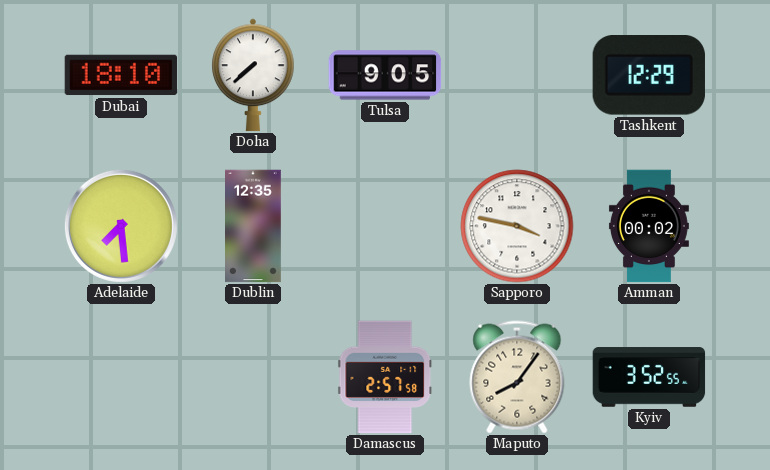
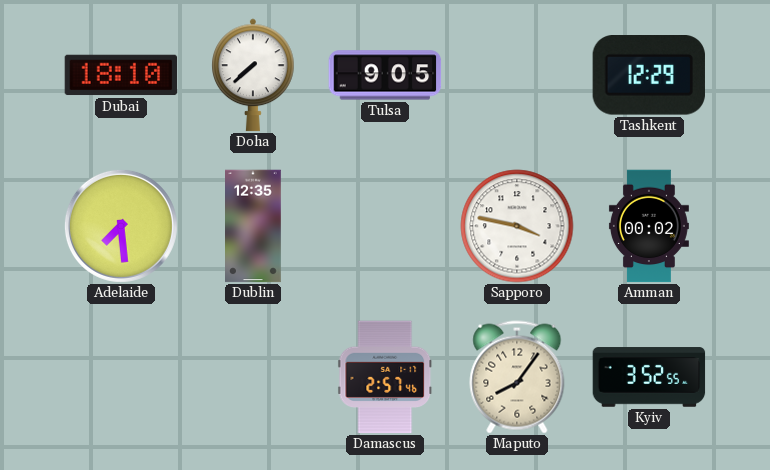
Damascus: 2:57:58 -> 2:57:46
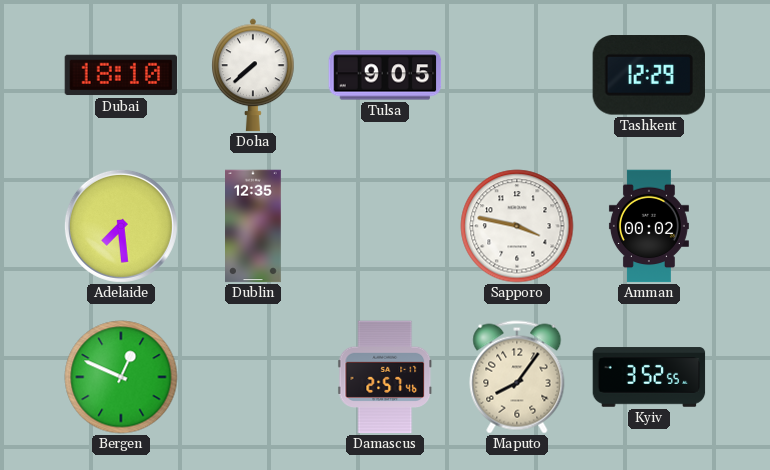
Bergen: none -> 12:49
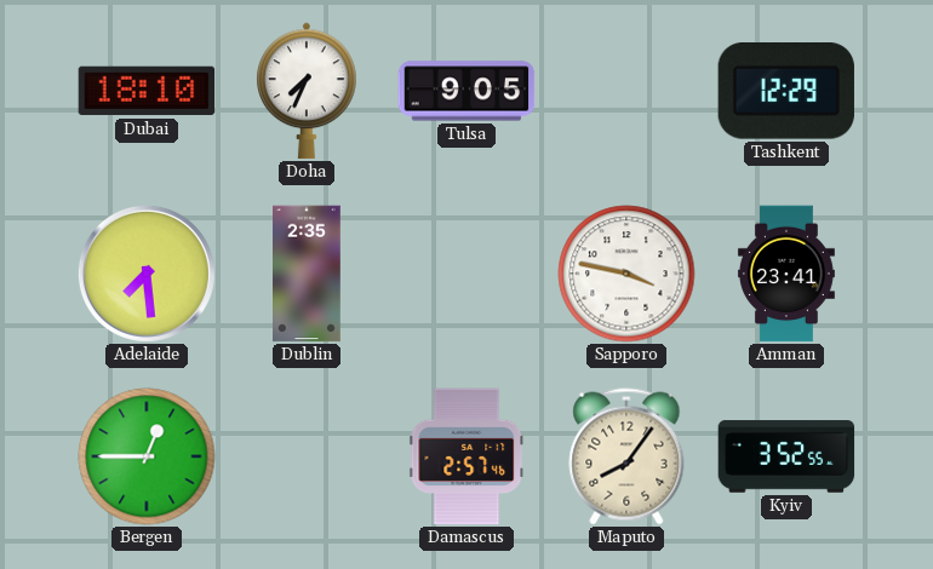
Doha: 7:38 -> 7:34
Dublin: 12:35 -> 2:35
Amman: 00:02 -> 23:41
Bergen: 12:49 -> 12:45
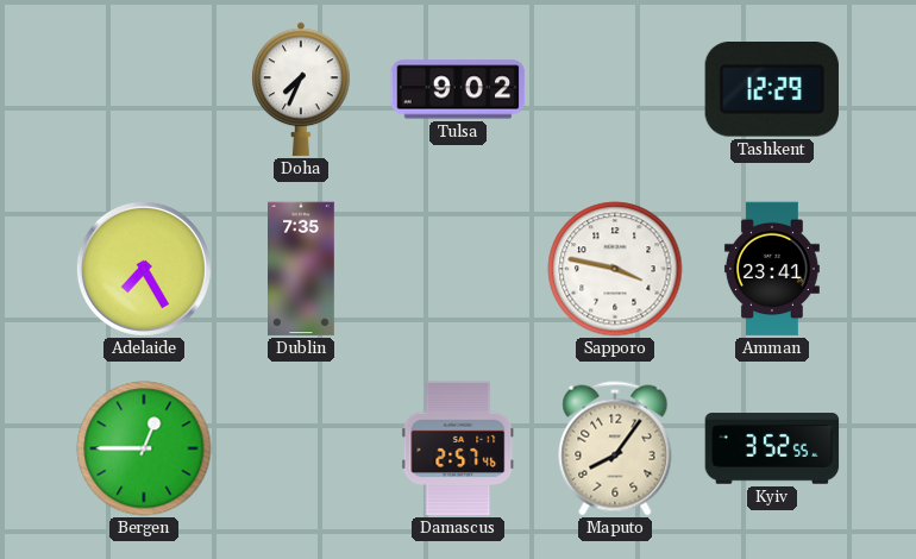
Dubai: 18:10 -> none
Tulsa: 9:05 -> 9:02
Adelaide: 7:29 -> 7:25
Dublin: 2:35 -> 7:35
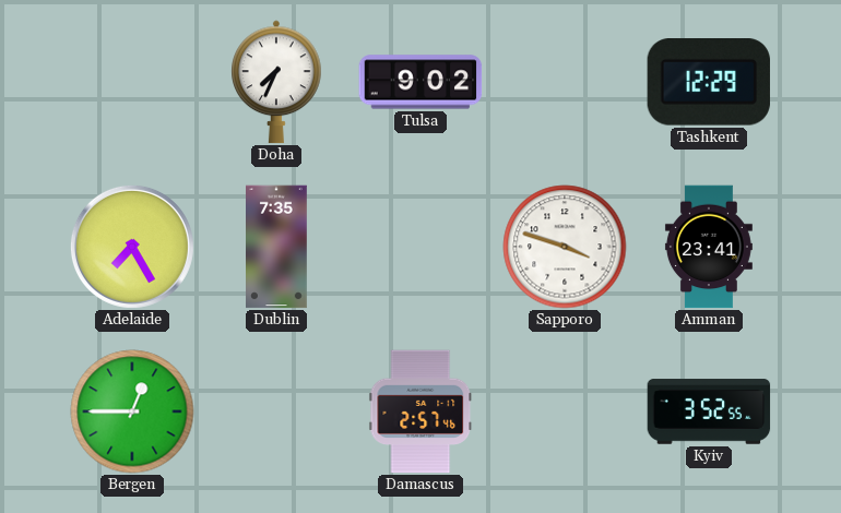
Sapporo: 3:47 -> 3:48
Maputo: 8:06 -> none
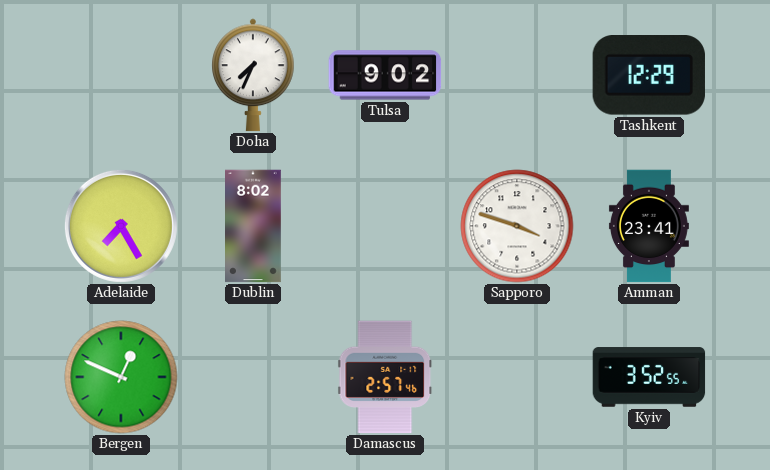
Dublin: 7:35 -> 8:02
Bergen: 12:45 -> 12:49
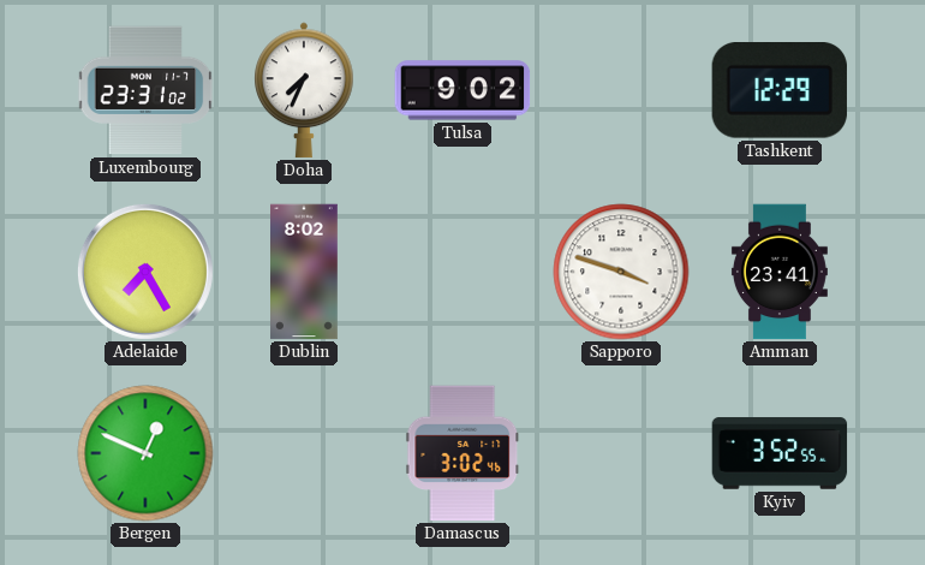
Luxembourg: none -> 23:31
Damascus: 2:57 -> 3:02
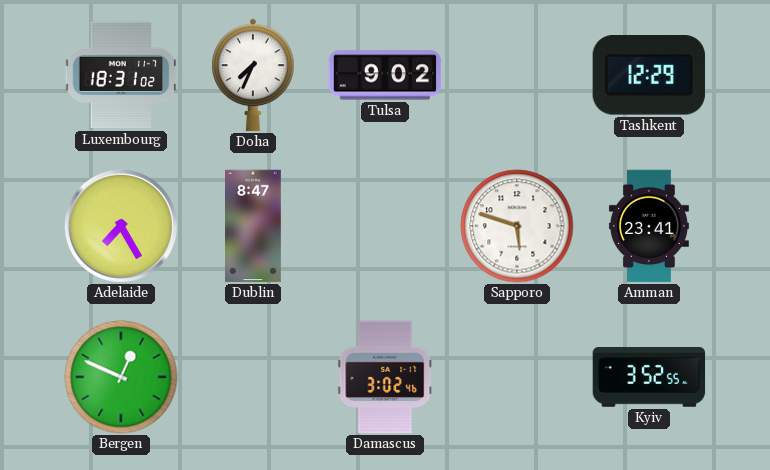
Luxembourg: 23:31 -> 18:31
Dublin: 8:02 -> 8:47
Sapporo: 3:48 -> 5:48
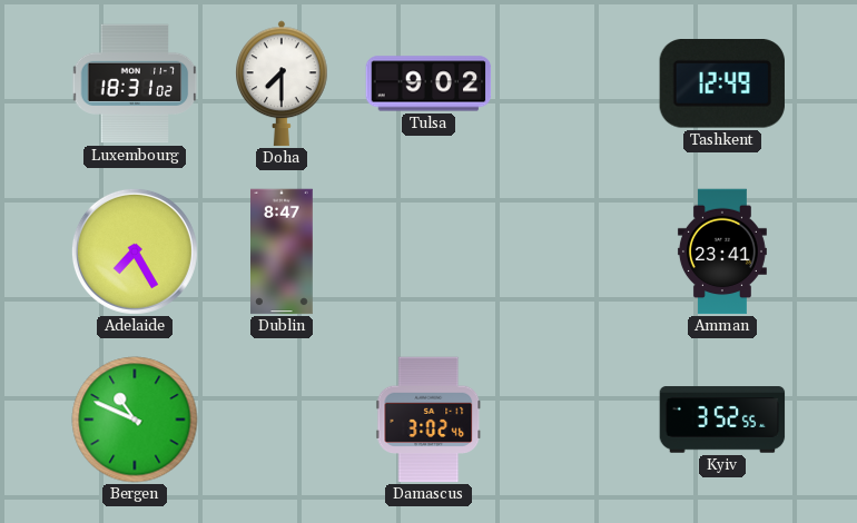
Doha: 7:34 -> 7:30
Tashkent: 12:29 -> 12:49
Sapporo: 5:48 -> none
Bergen: 12:49 -> 10:49
